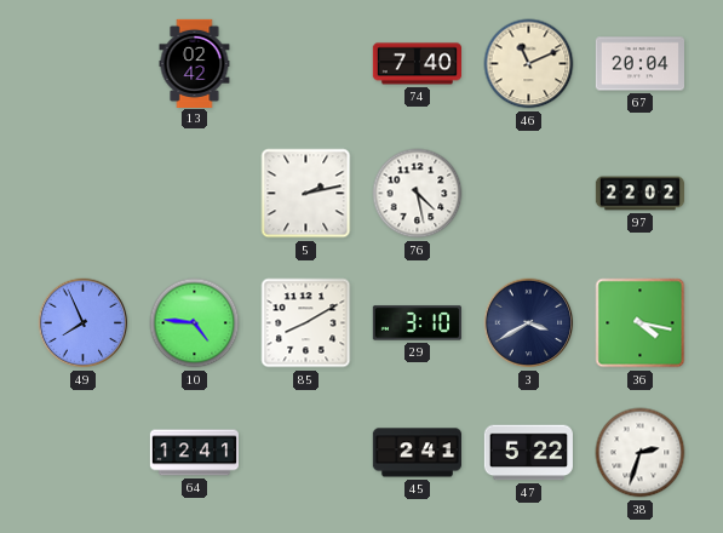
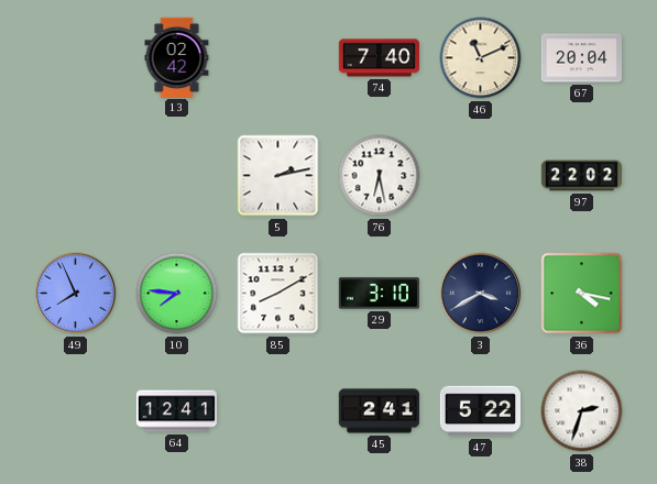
76: 4:28 -> 6:28
10: 4:46 -> 7:46
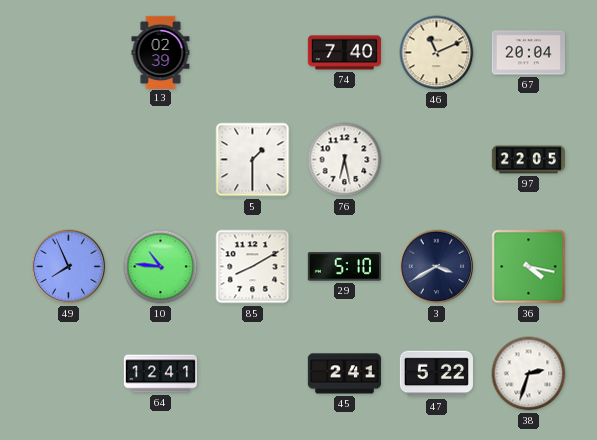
13: 02:42 -> 02:39
5: 2:13 -> 1:30
97: 22:02 -> 22:05
10: 7:46 -> 10:46
29: 3:10 -> 5:10
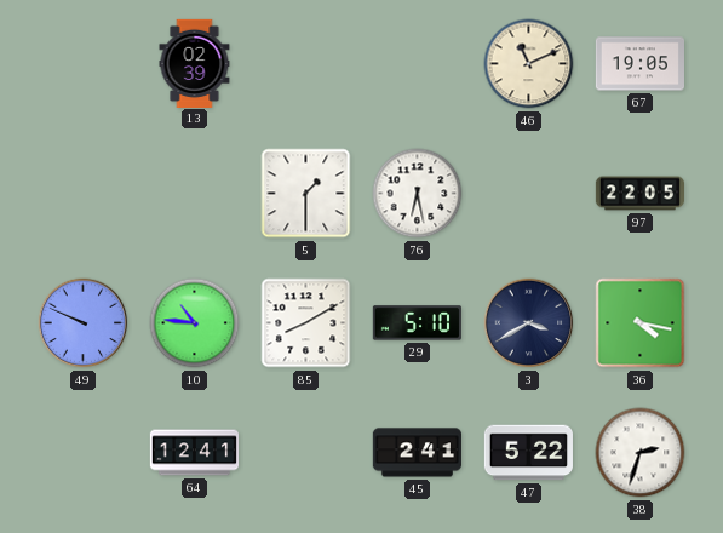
74: 7:40 -> none
67: 20:04 -> 19:05
49: 7:56 -> 9:49
